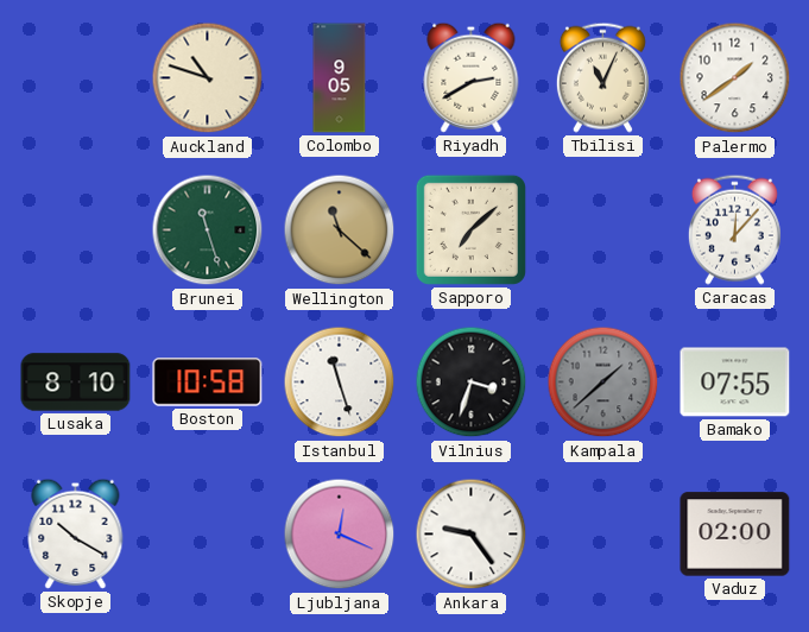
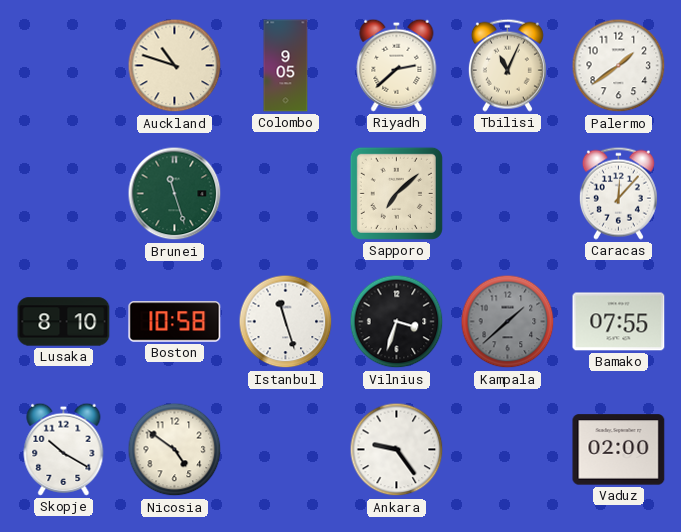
Riyadh: 2:40 -> 2:38
Wellington: 11:22 -> none
Nicosia: none -> 4:51
Ljubljana: 12:19 -> none
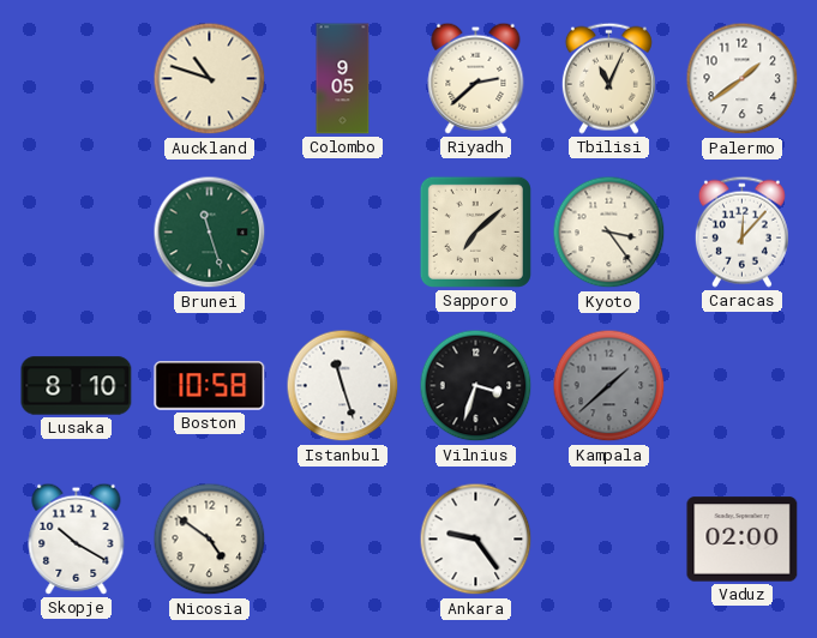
Kyoto: none -> 3:24
Bamako: 07:55 -> none
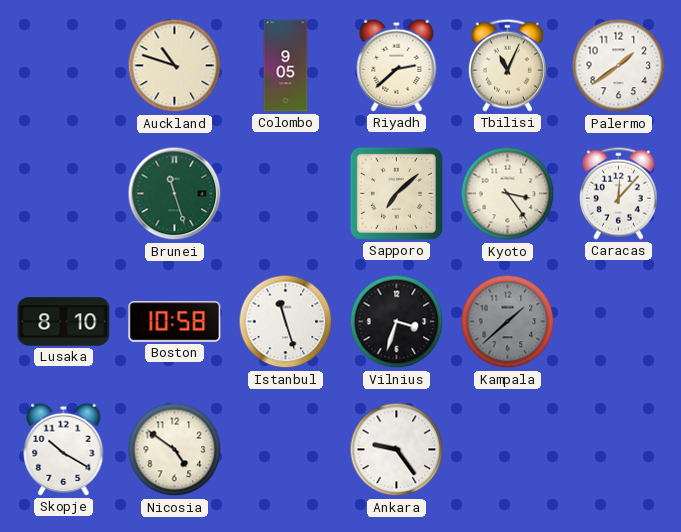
Vaduz: 02:00 -> none
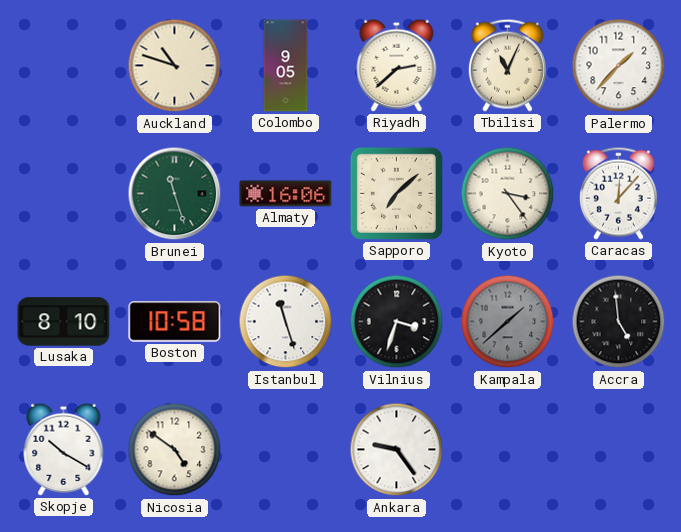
Palermo: 1:39 -> 1:37
Almaty: none -> 16:06
Accra: none -> 4:59
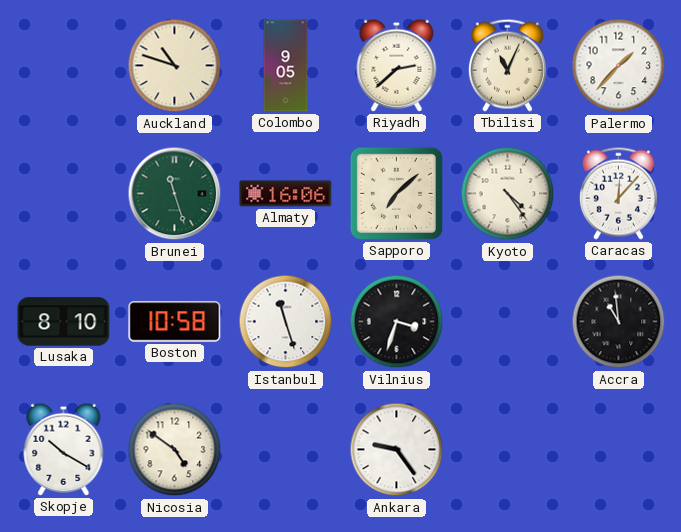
Kyoto: 3:24 -> 4:24
Kampala: 1:38 -> none
Accra: 4:59 -> 10:59
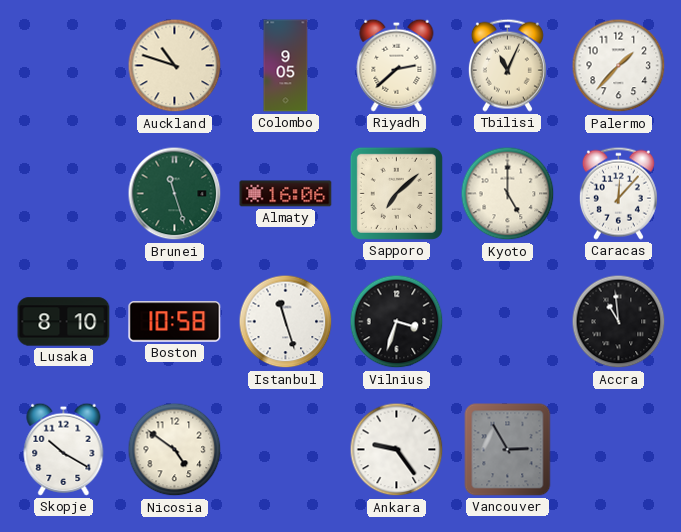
Kyoto: 4:24 -> 5:00
Vancouver: none -> 2:55
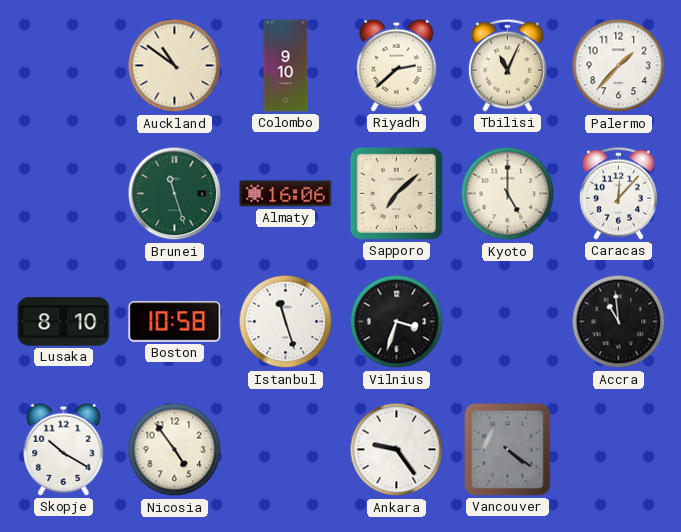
Auckland: 10:48 -> 10:51
Colombo: 9:05 -> 9:10
Nicosia: 4:51 -> 4:54
Vancouver: 2:55 -> 4:21
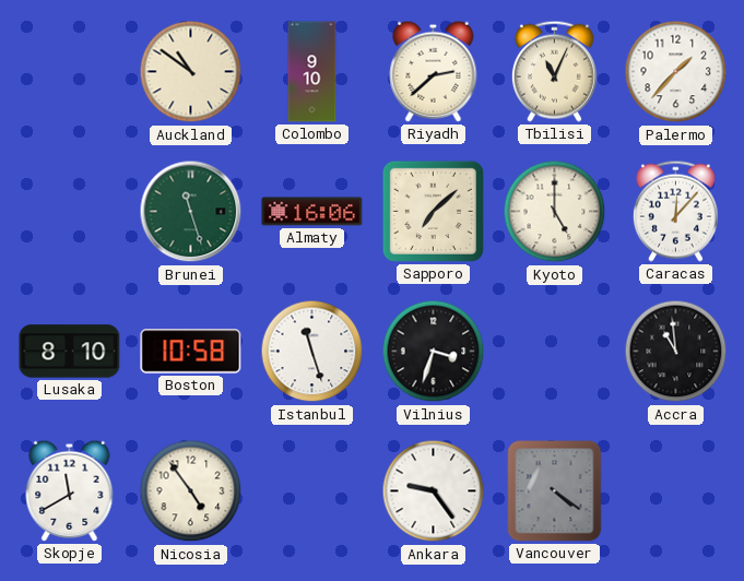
Skopje: 10:20 -> 11:40
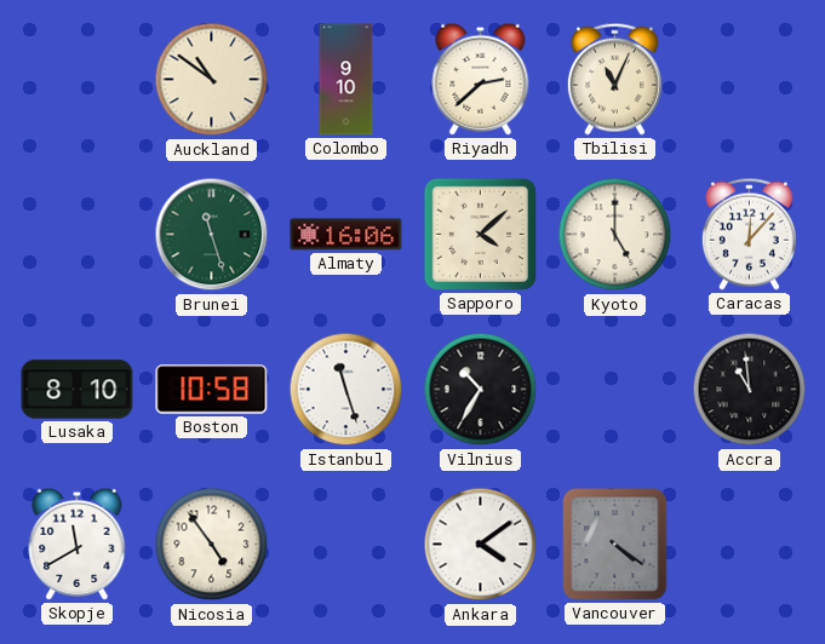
Palermo: 1:37 -> none
Sapporo: 7:08 -> 4:08
Vilnius: 3:33 -> 10:35
Ankara: 9:24 -> 4:09
